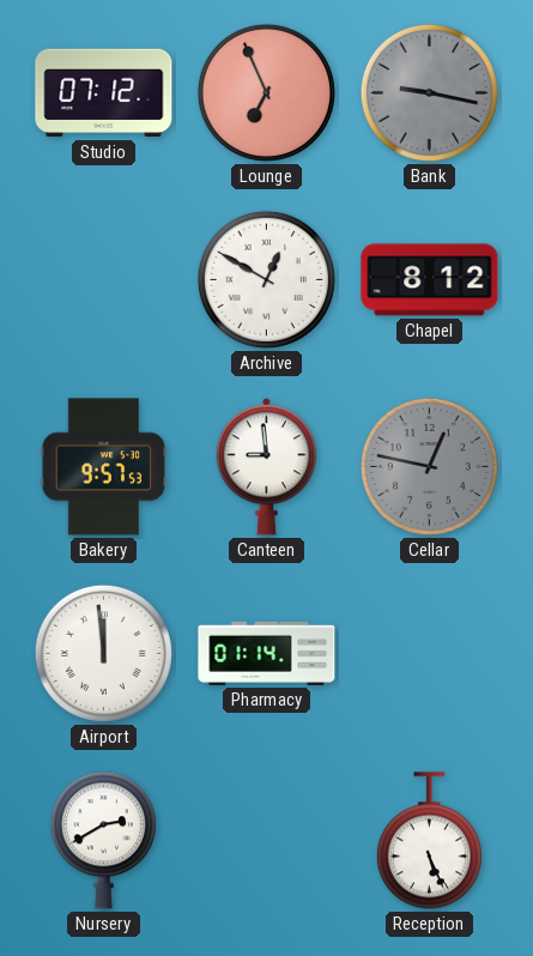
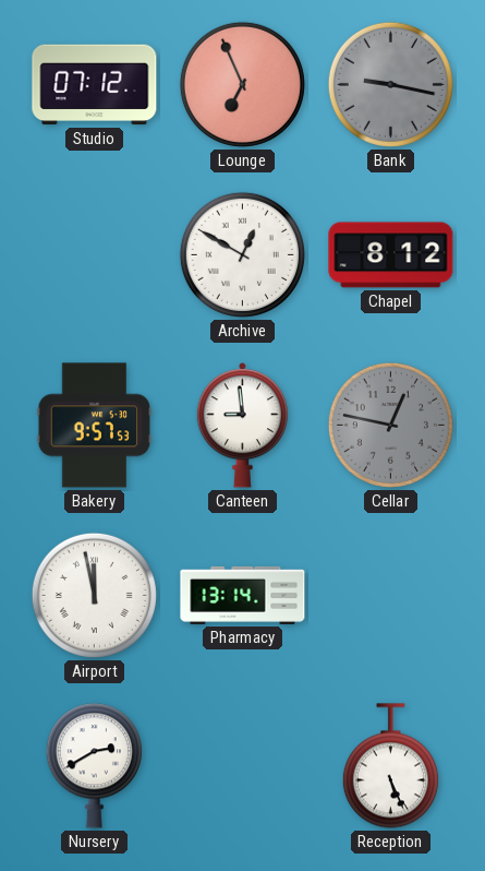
Airport: 11:59 -> 11:58
Pharmacy: 01:14 -> 13:14
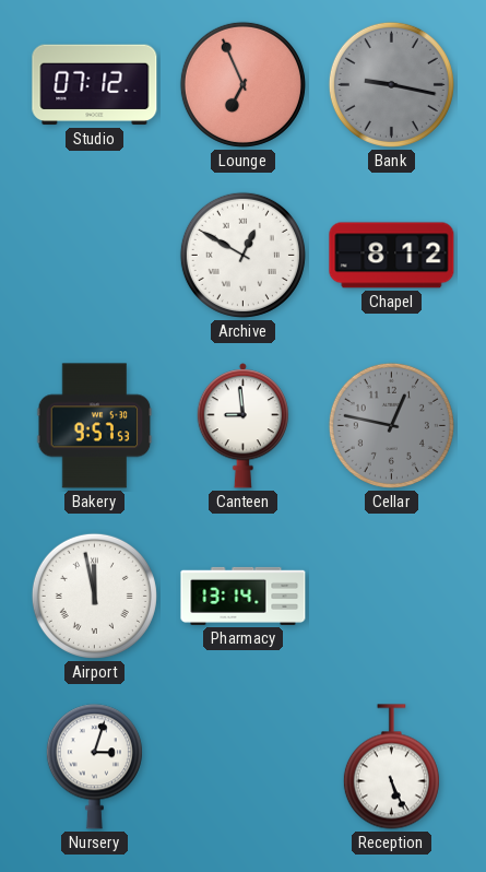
Nursery: 2:40 -> 3:03
